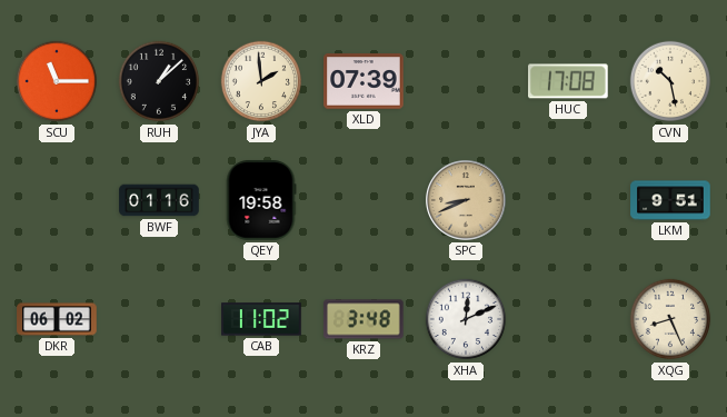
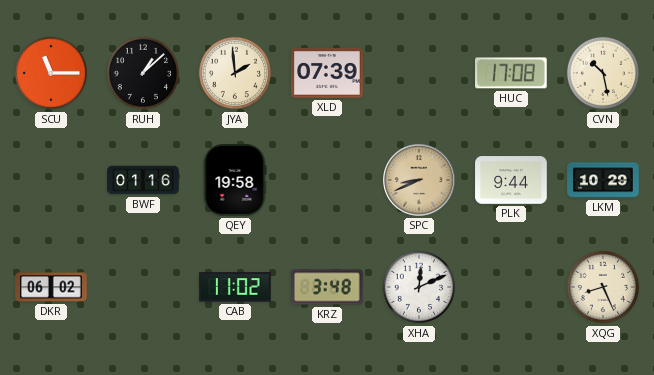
PLK: none -> 9:44
LKM: 9:51 -> 10:29
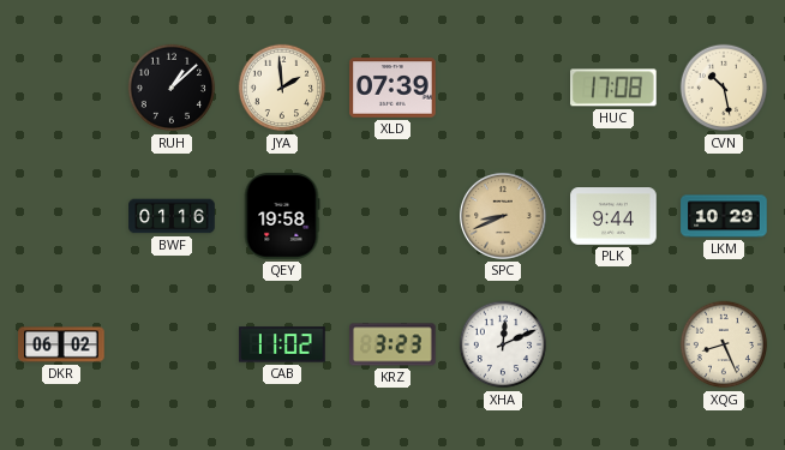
SCU: 11:15 -> none
KRZ: 3:48 -> 3:23
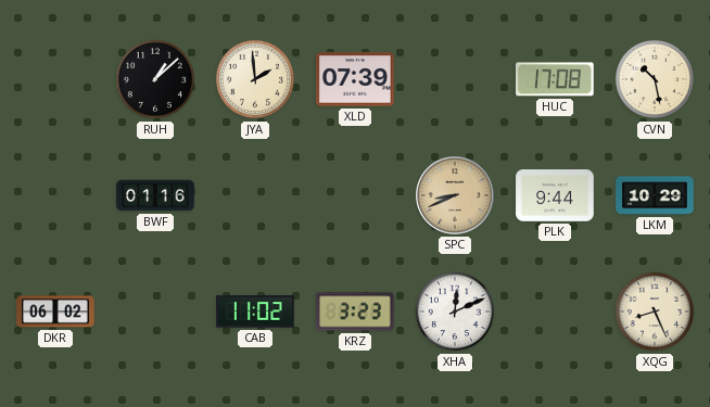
QEY: 19:58 -> none
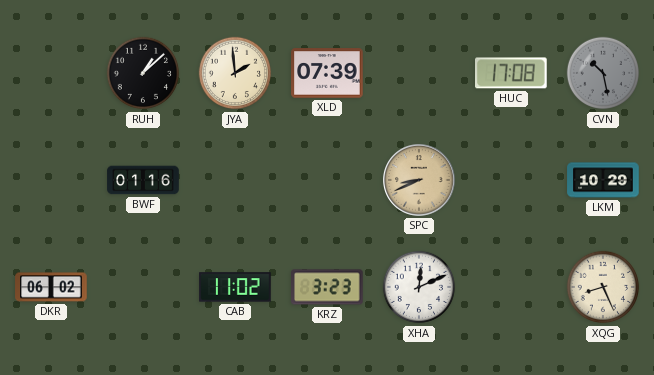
CVN dial: cream -> grey
PLK: 9:44 -> none
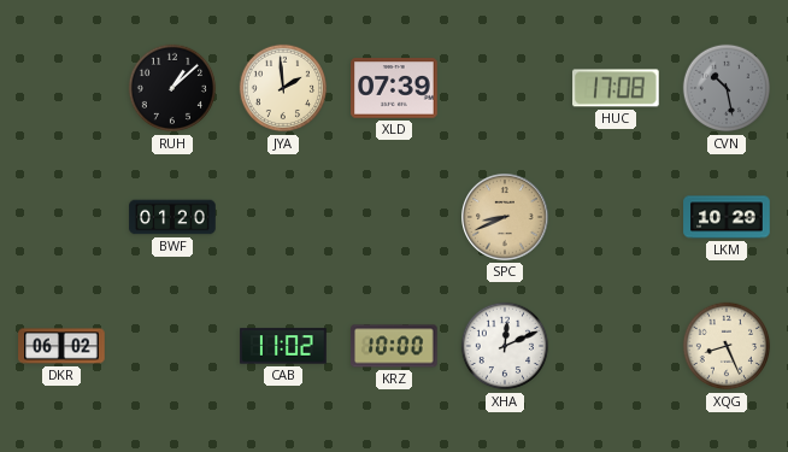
BWF: 01:16 -> 01:20
KRZ: 3:23 -> 10:00
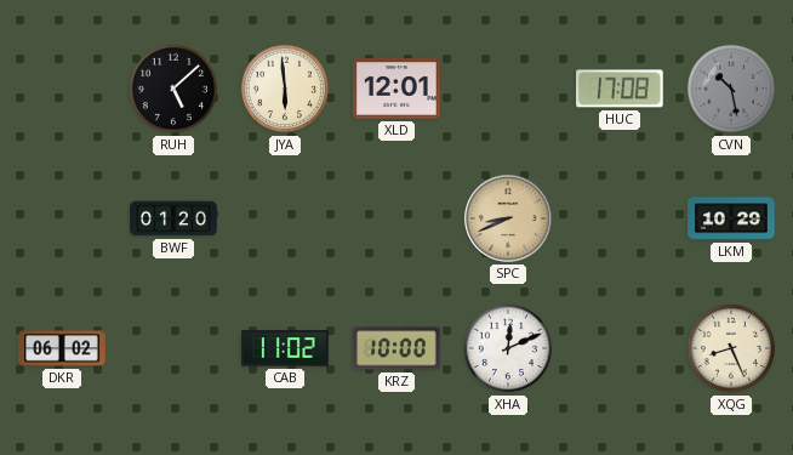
RUH: 1:08 -> 5:08
JYA: 1:59 -> 5:59
XLD: 07:39 -> 12:01
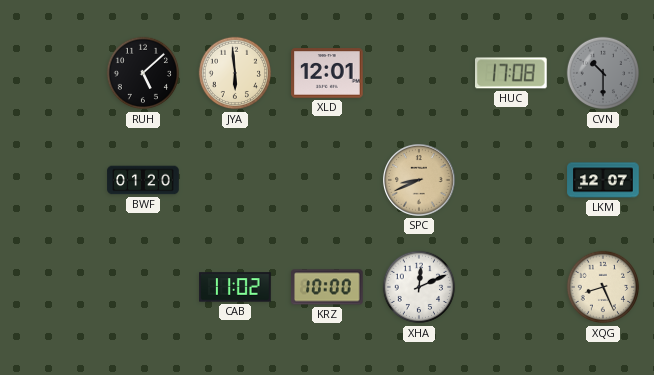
CVN: 10:28 -> 10:30
LKM: 10:29 -> 12:07
DKR: 06:02 -> none
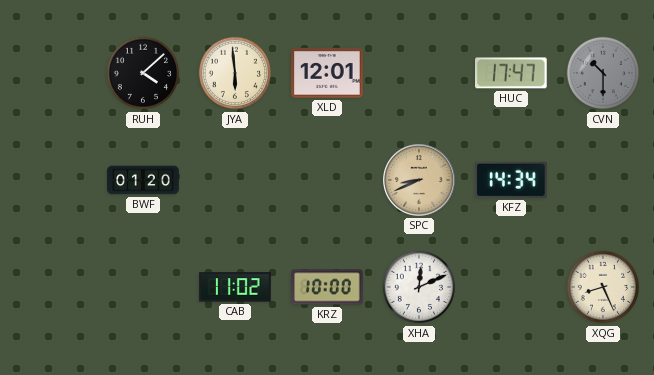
RUH: 5:08 -> 4:08
HUC: 17:08 -> 17:47
KFZ: none -> 14:34
LKM: 12:07 -> none
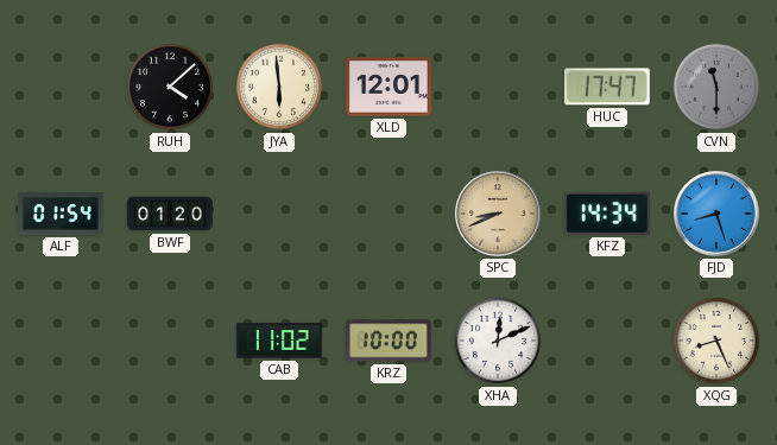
CVN: 10:30 -> 11:30
ALF: none -> 01:54
FJD: none -> 8:27
